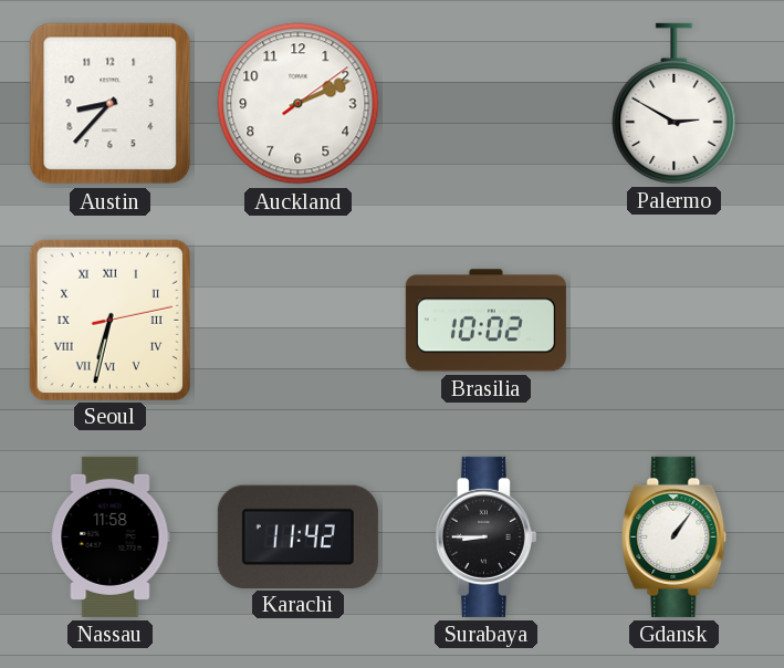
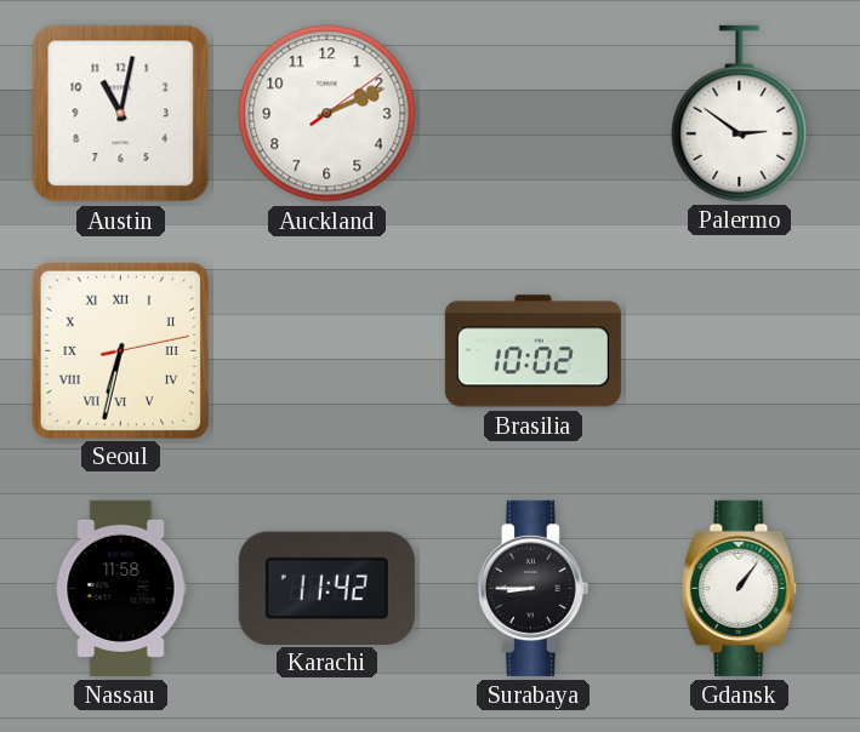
Austin: 8:37 -> 11:02
Palermo: 2:50 -> 2:51
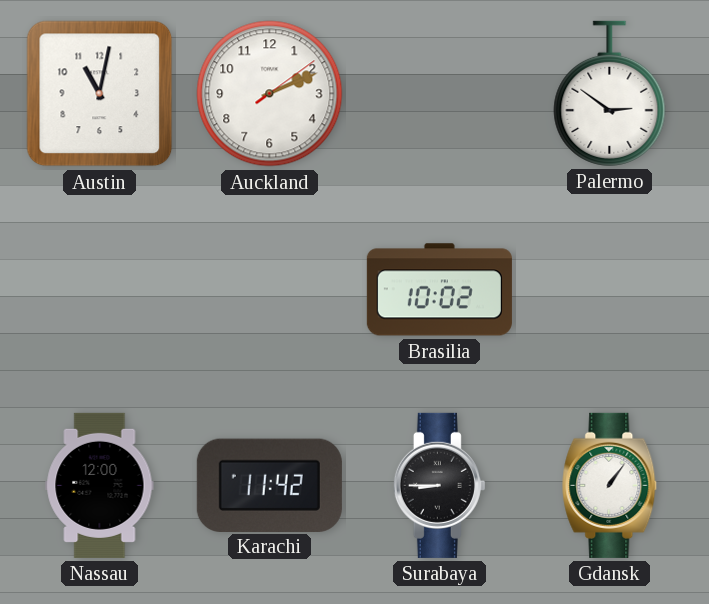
Seoul: 6:32 -> none
Nassau: 11:58 -> 12:00
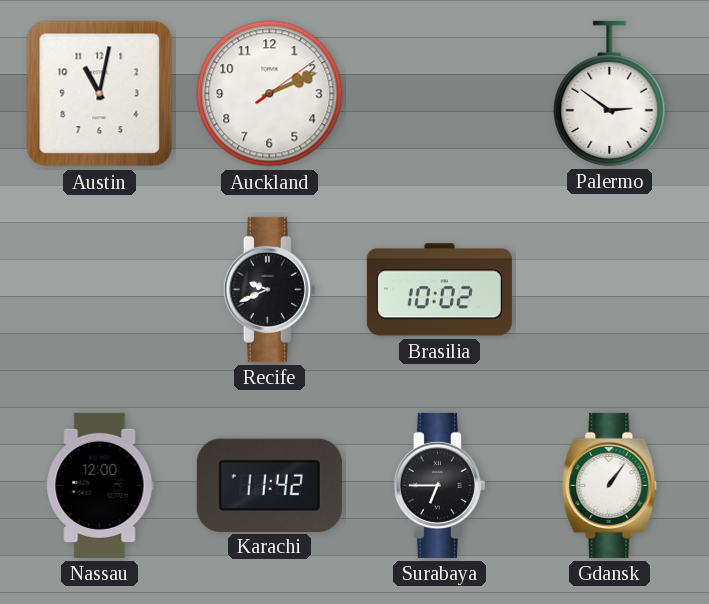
Recife: none -> 9:41
Surabaya: 8:45 -> 6:45
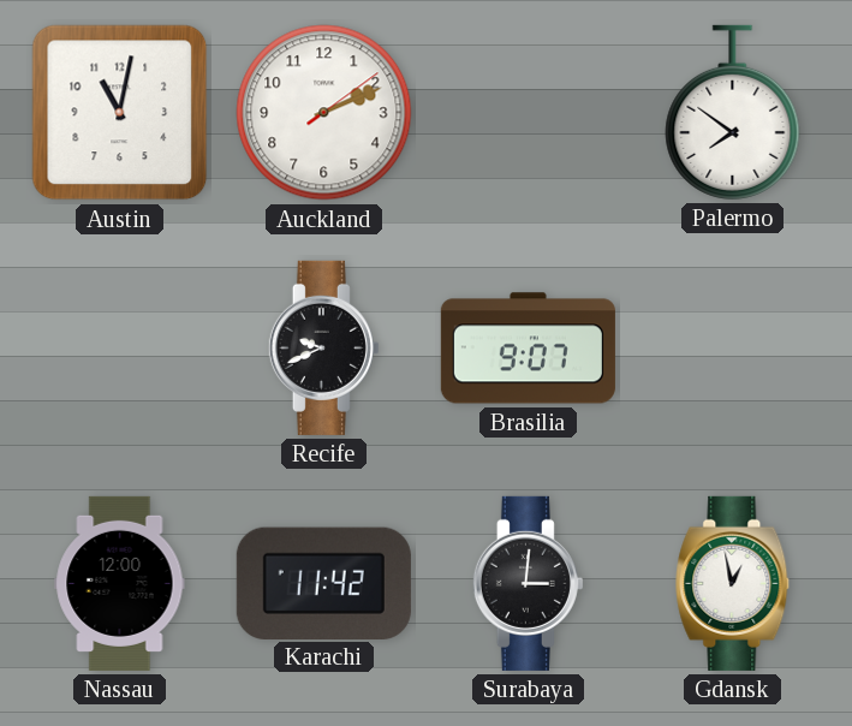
Palermo: 2:51 -> 7:51
Brasilia: 10:02 -> 9:07
Surabaya: 6:45 -> 3:01
Gdansk: 1:06 -> 12:58
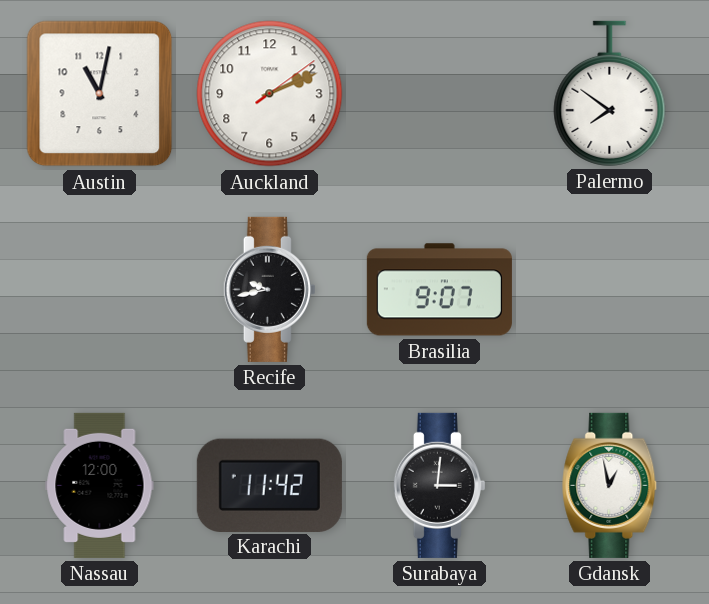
Recife: 9:41 -> 9:43
